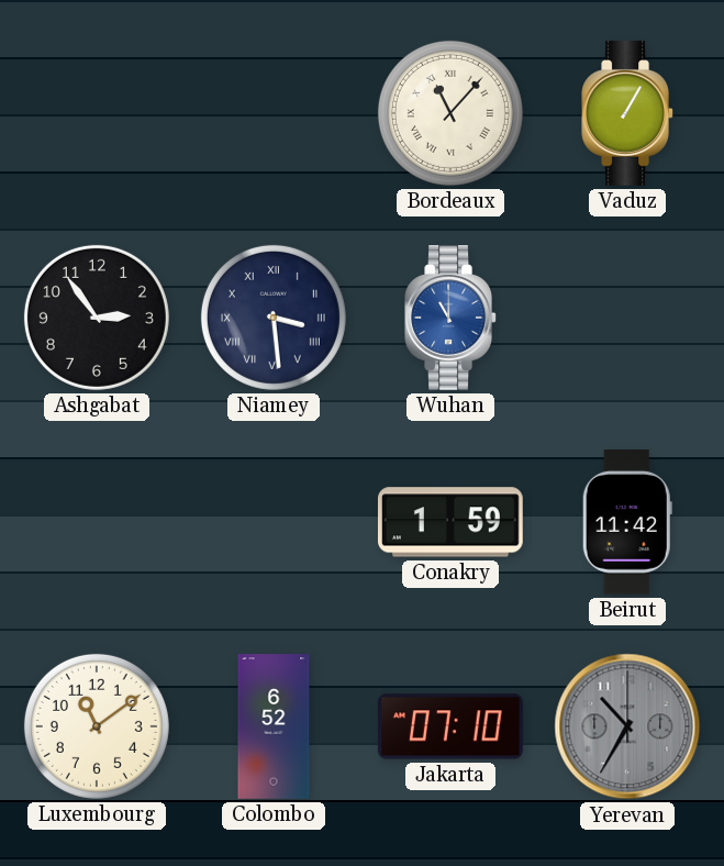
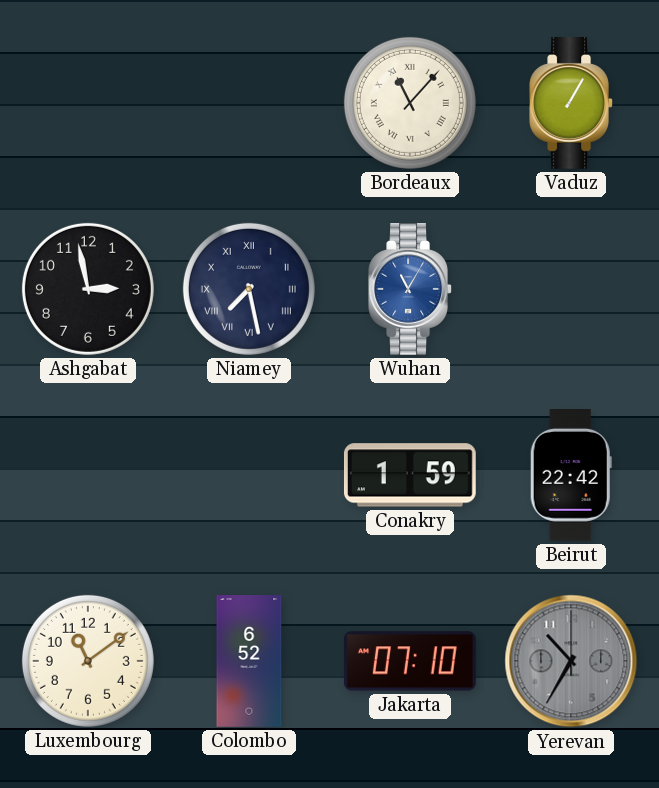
Ashgabat: 2:54 -> 2:58
Niamey: 3:29 -> 7:28
Wuhan: 11:00 -> 11:05
Beirut: 11:42 -> 22:42
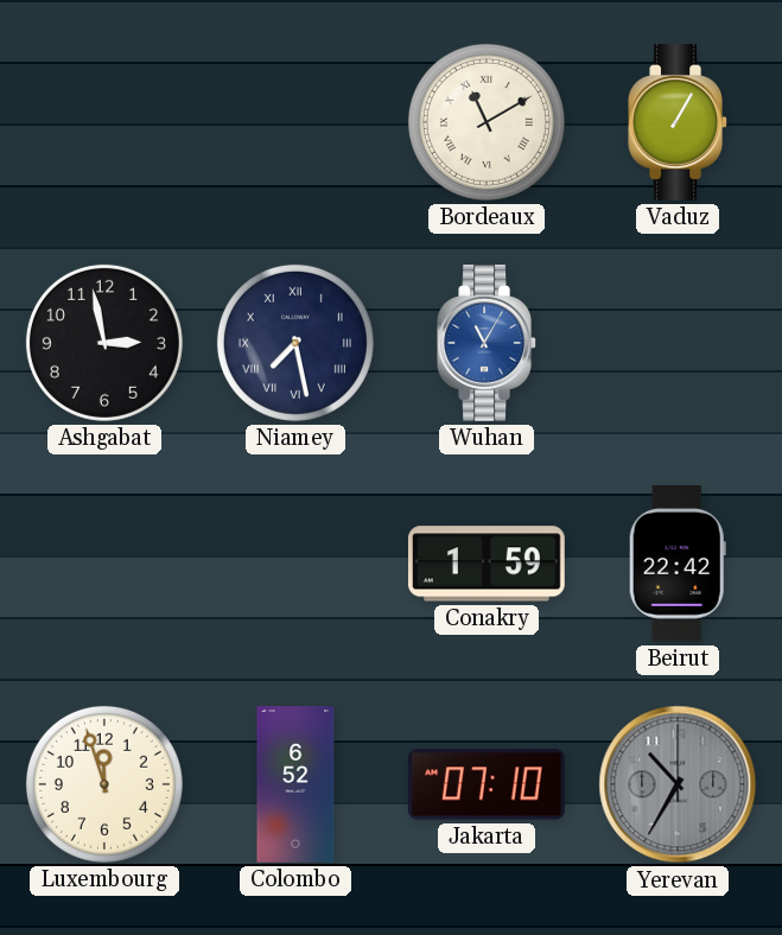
Bordeaux: 11:07 -> 11:10
Luxembourg: 11:09 -> 11:57
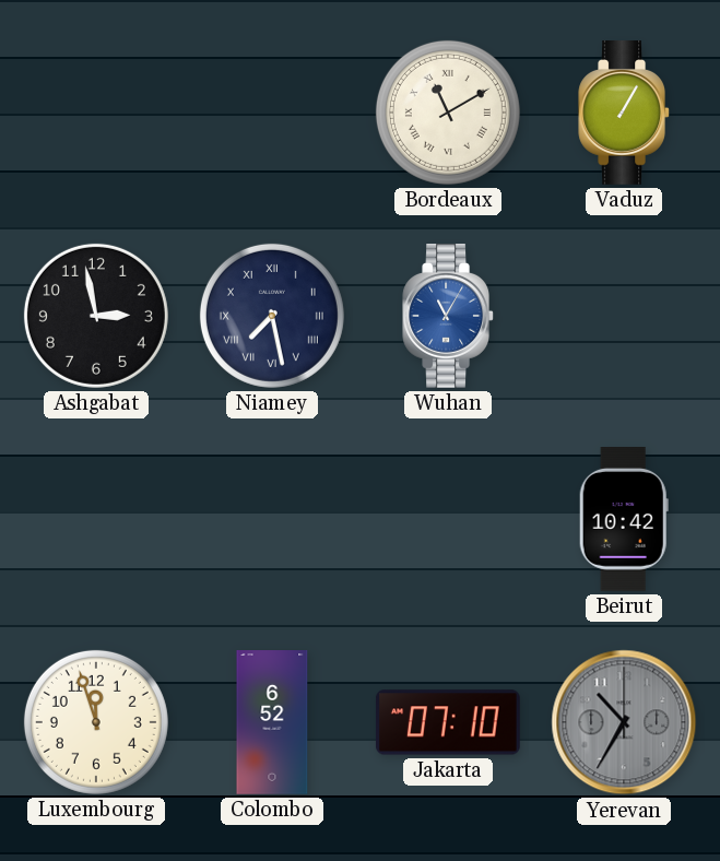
Conakry: 1:59 -> none
Beirut: 22:42 -> 10:42
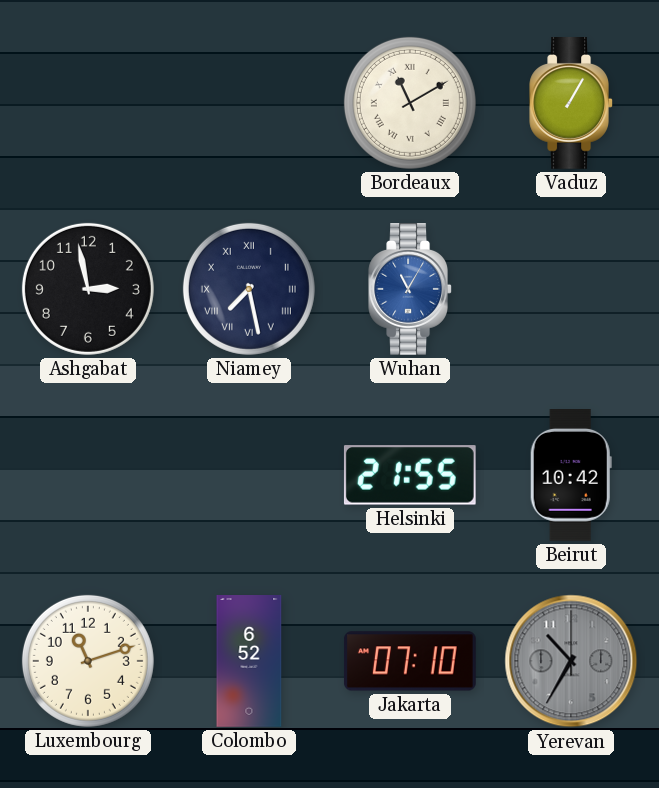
Helsinki: none -> 21:55
Luxembourg: 11:57 -> 11:12
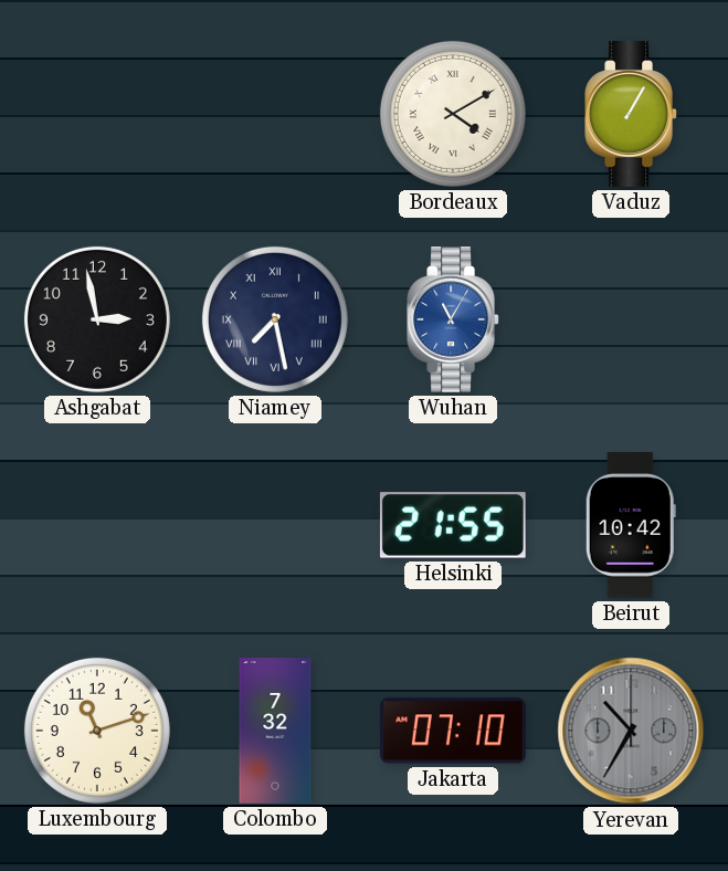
Bordeaux: 11:10 -> 4:10
Colombo: 6:52 -> 7:32
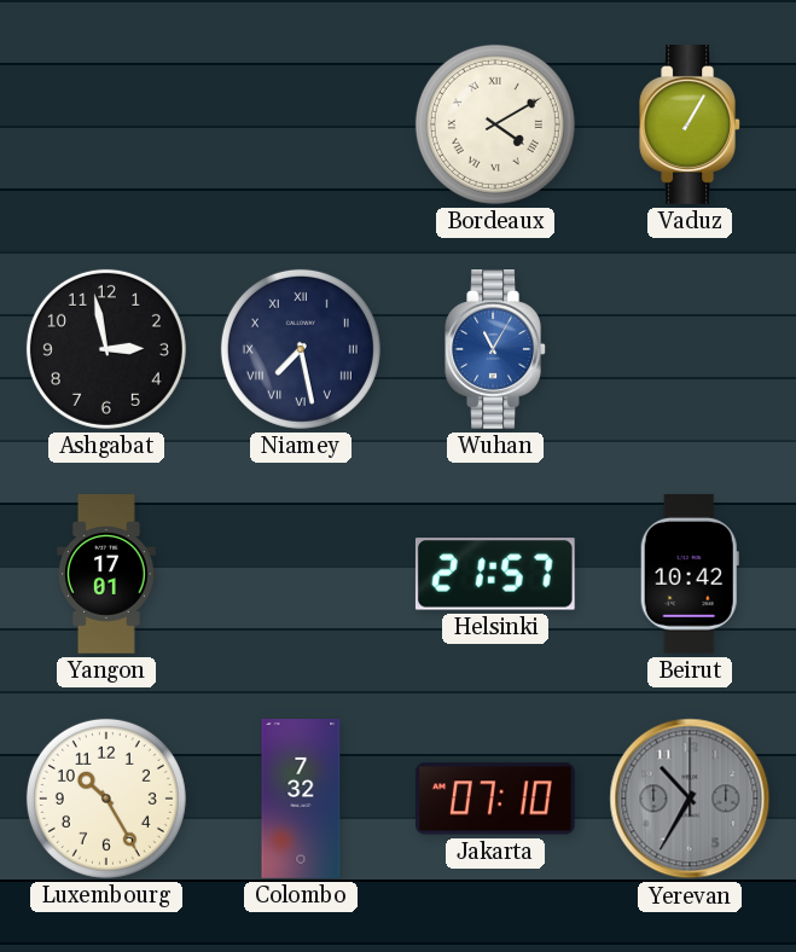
Yangon: none -> 17:01
Helsinki: 21:55 -> 21:57
Luxembourg: 11:12 -> 10:25
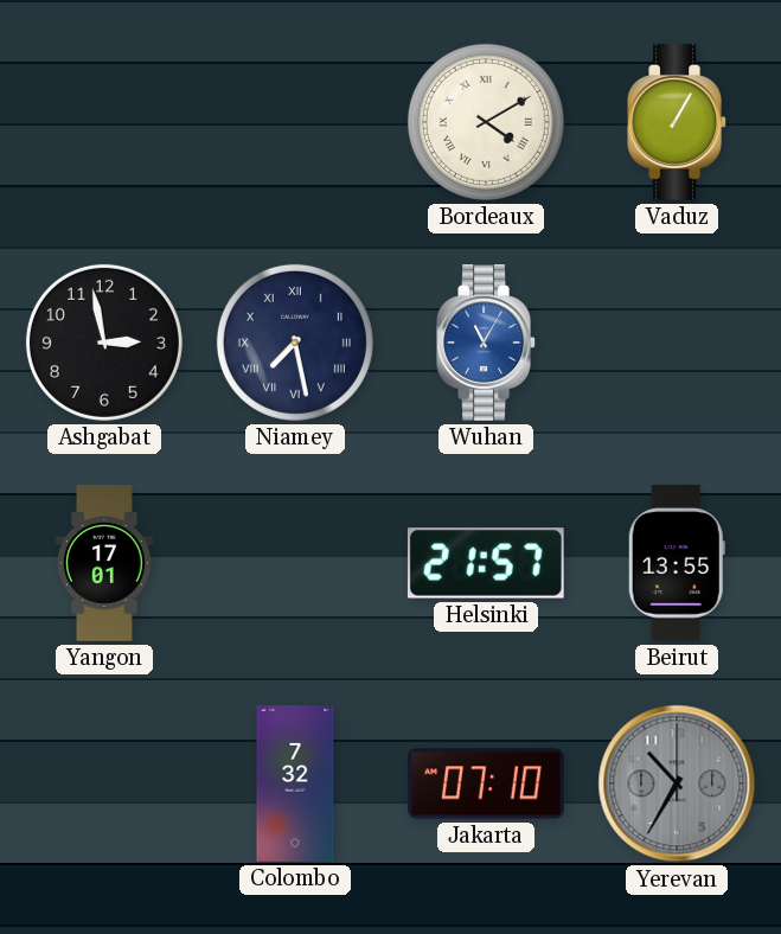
Beirut: 10:42 -> 13:55
Luxembourg: 10:25 -> none
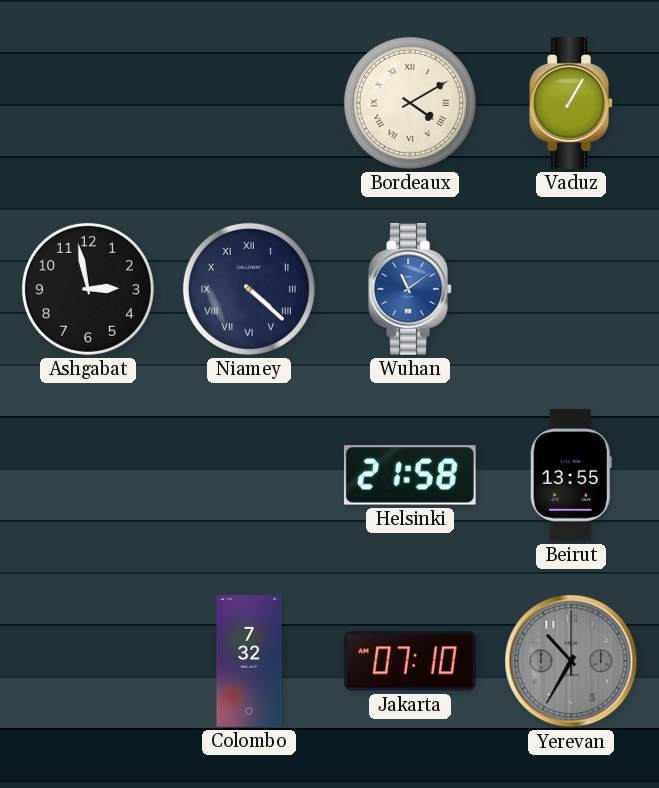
Niamey: 7:28 -> 4:22
Wuhan: 11:05 -> 11:09
Yangon: 17:01 -> none
Helsinki: 21:57 -> 21:58
